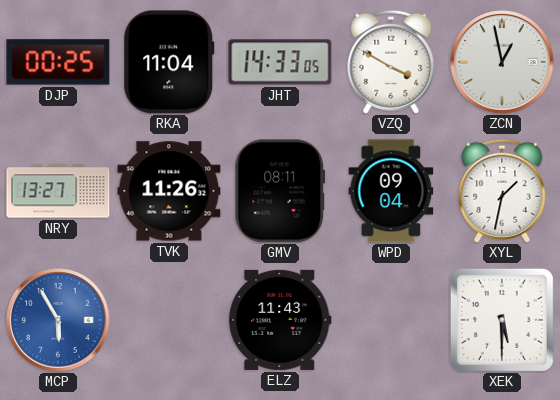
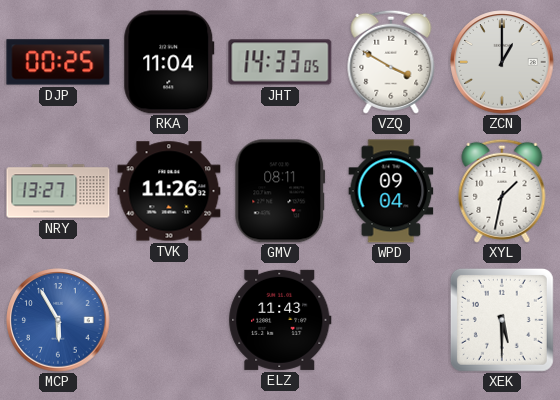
ZCN: 12:58 -> 1:00
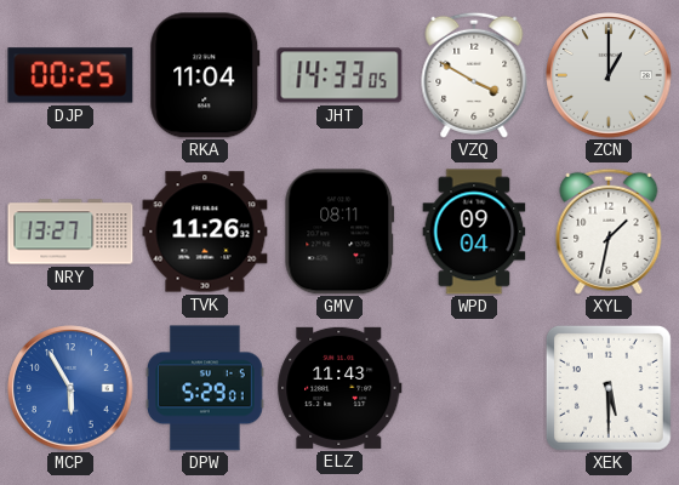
DPW: none -> 5:29
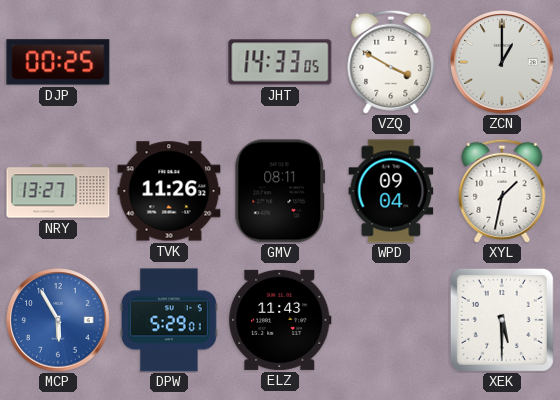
RKA: 11:04 -> none
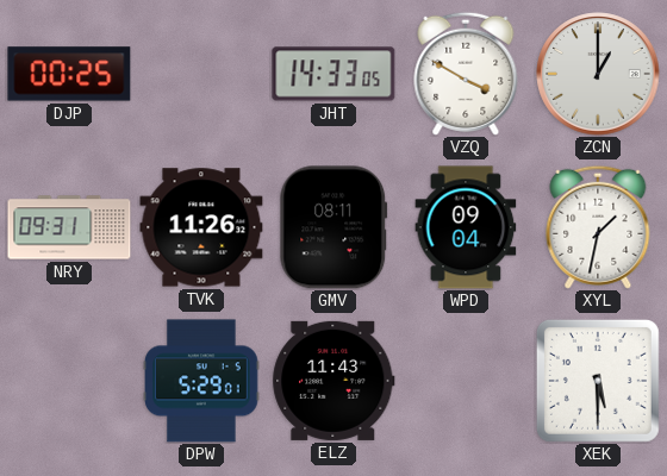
NRY: 13:27 -> 09:31
MCP: 5:55 -> none
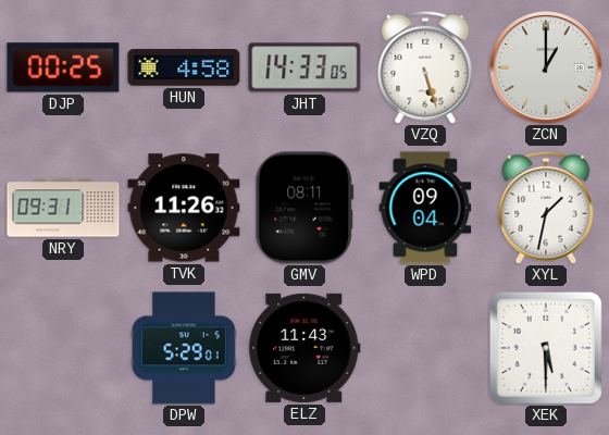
HUN: none -> 4:58
VZQ: 3:50 -> 5:27
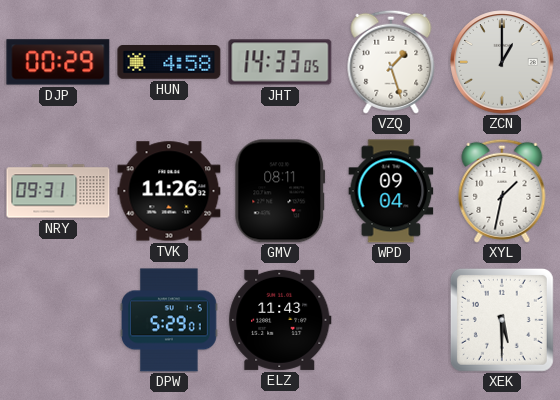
DJP: 00:25 -> 00:29
VZQ: 5:27 -> 1:27
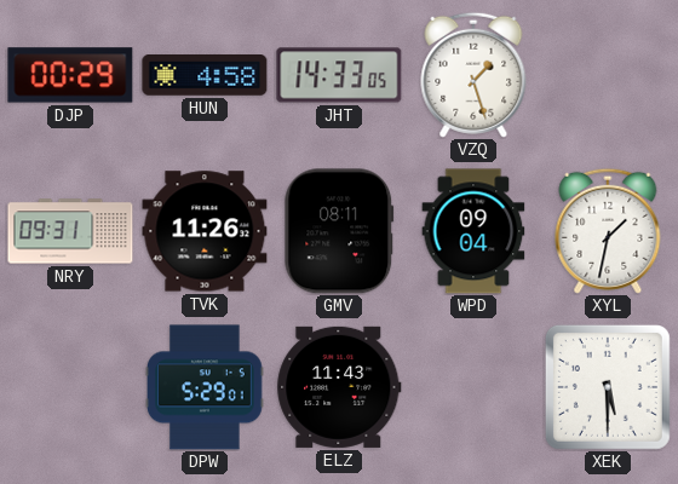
ZCN: 1:00 -> none
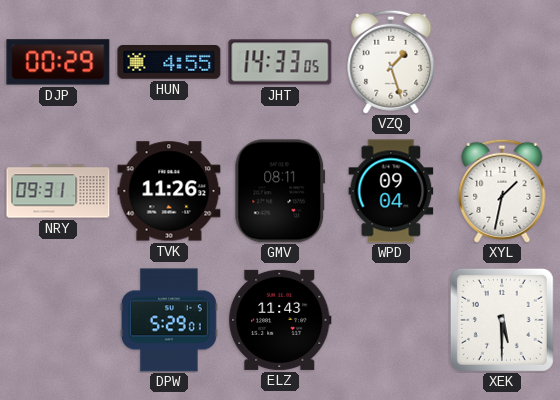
HUN: 4:58 -> 4:55
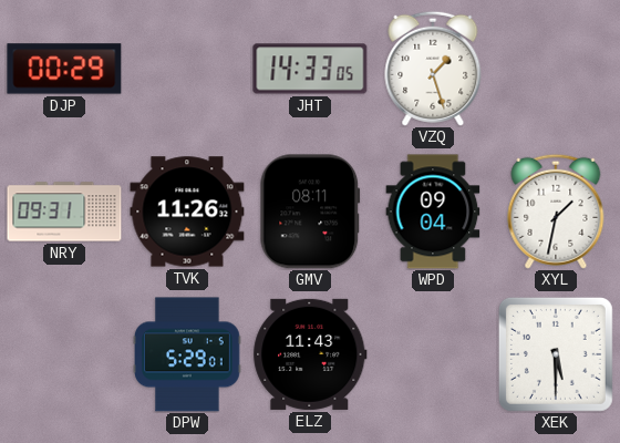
HUN: 4:55 -> none
